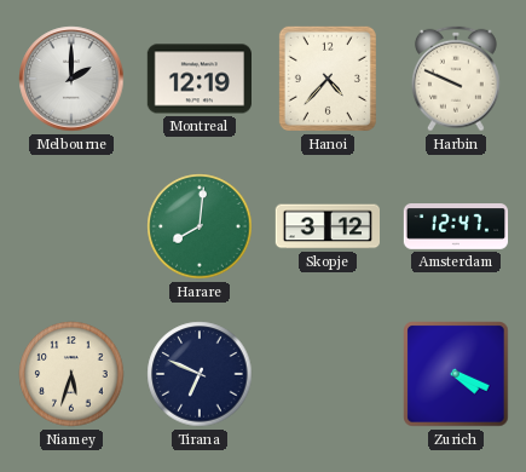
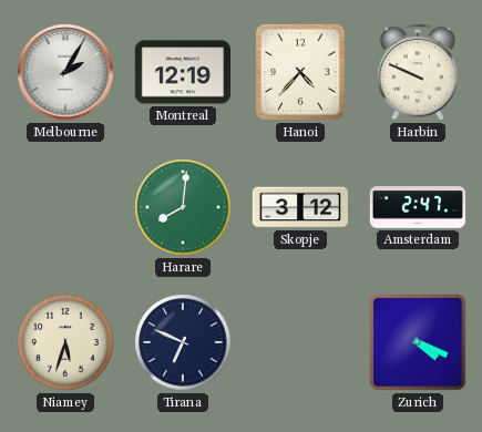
Melbourne: 2:00 -> 2:05
Amsterdam: 12:47 -> 2:47
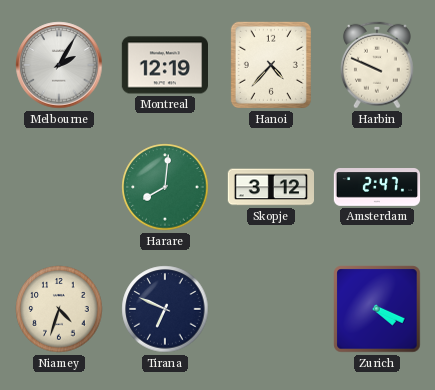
Niamey: 5:33 -> 4:33
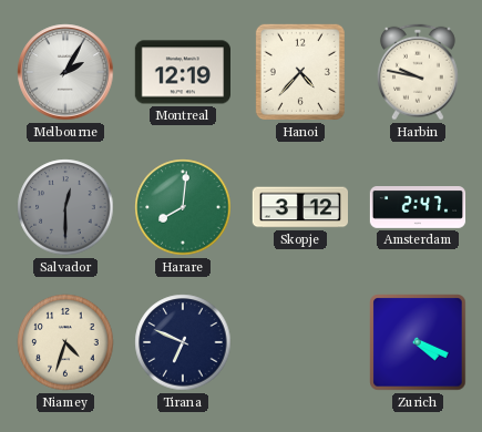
Harbin: 9:49 -> 9:47
Salvador: none -> 12:30
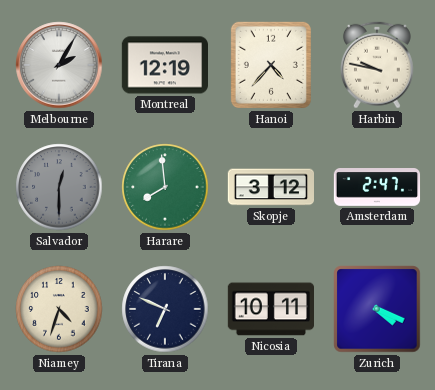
Harare: 8:01 -> 7:59
Nicosia: none -> 10:11
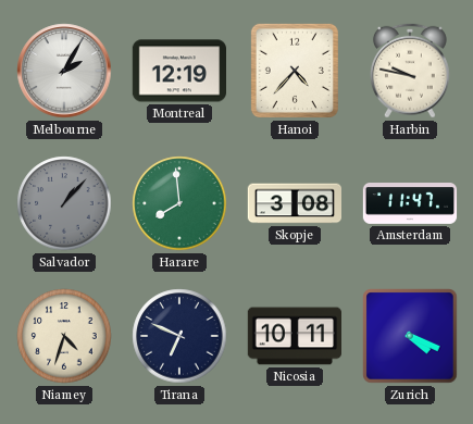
Salvador: 12:30 -> 1:07
Skopje: 3:12 -> 3:08
Amsterdam: 2:47 -> 11:47
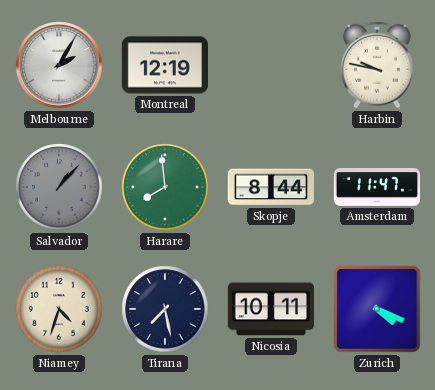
Hanoi: 4:37 -> none
Skopje: 3:08 -> 8:44
Tirana: 6:49 -> 7:28
